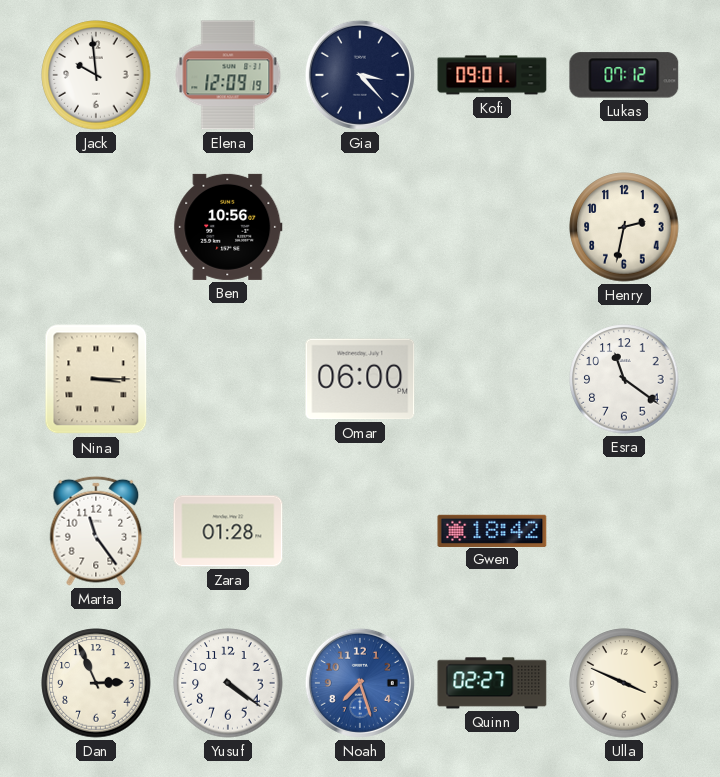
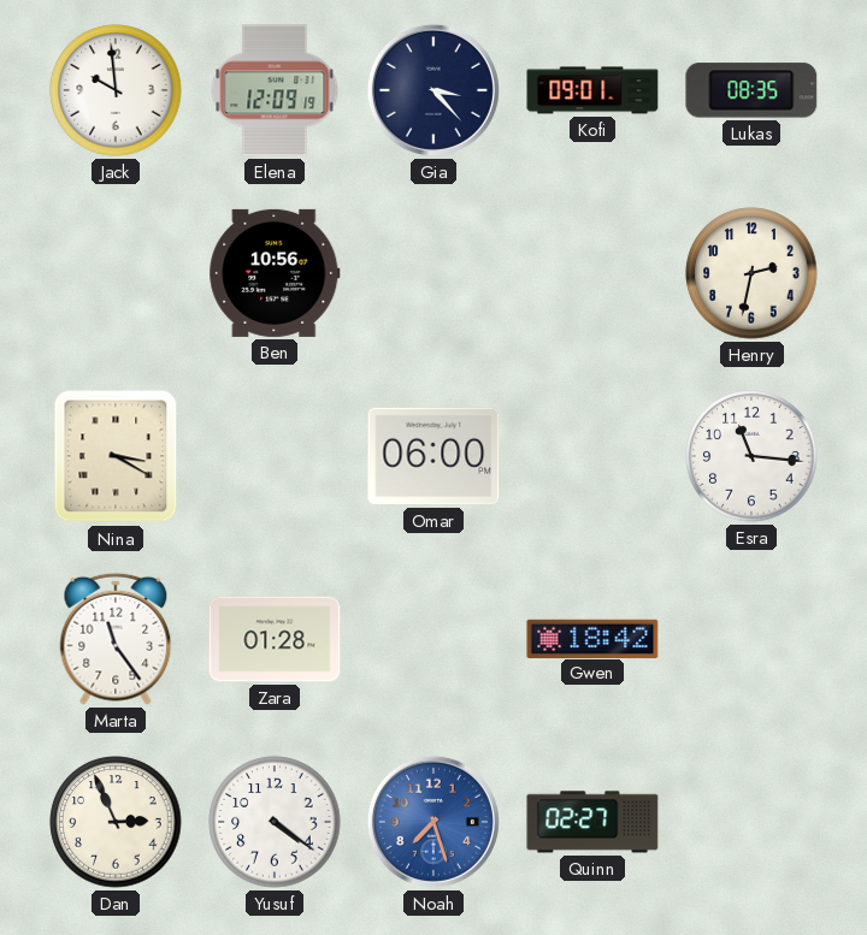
Lukas: 07:12 -> 08:35
Nina: 3:15 -> 3:20
Esra: 11:21 -> 11:16
Ulla: 3:49 -> none
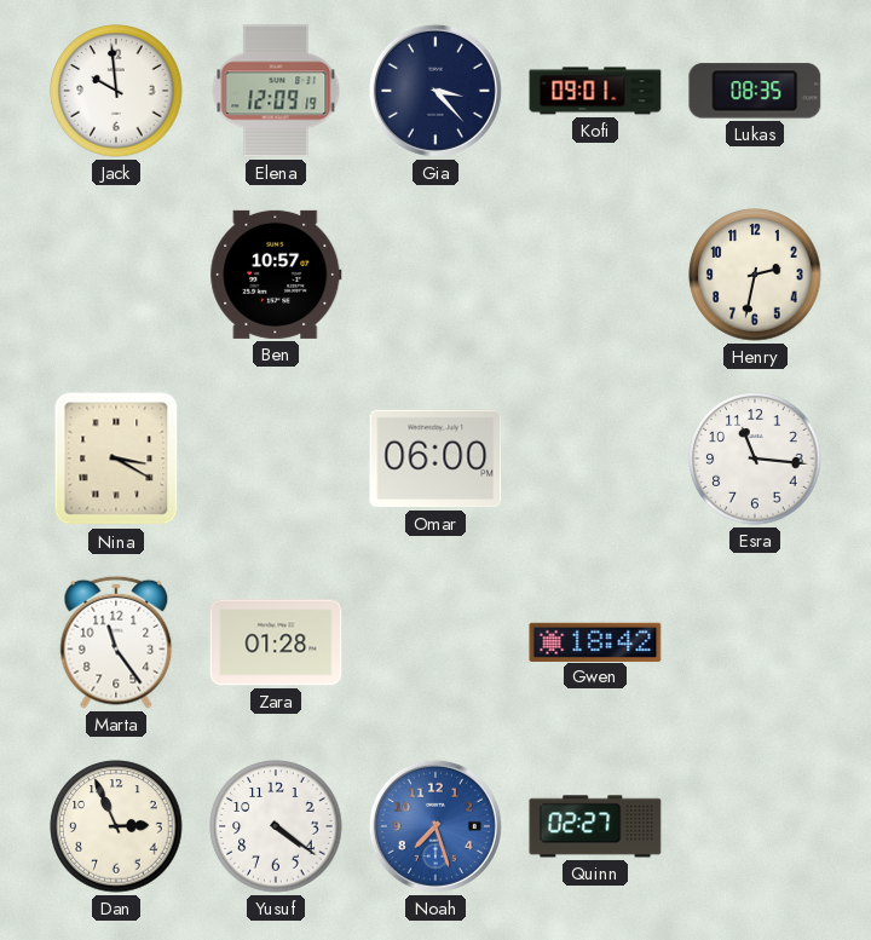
Ben: 10:56 -> 10:57
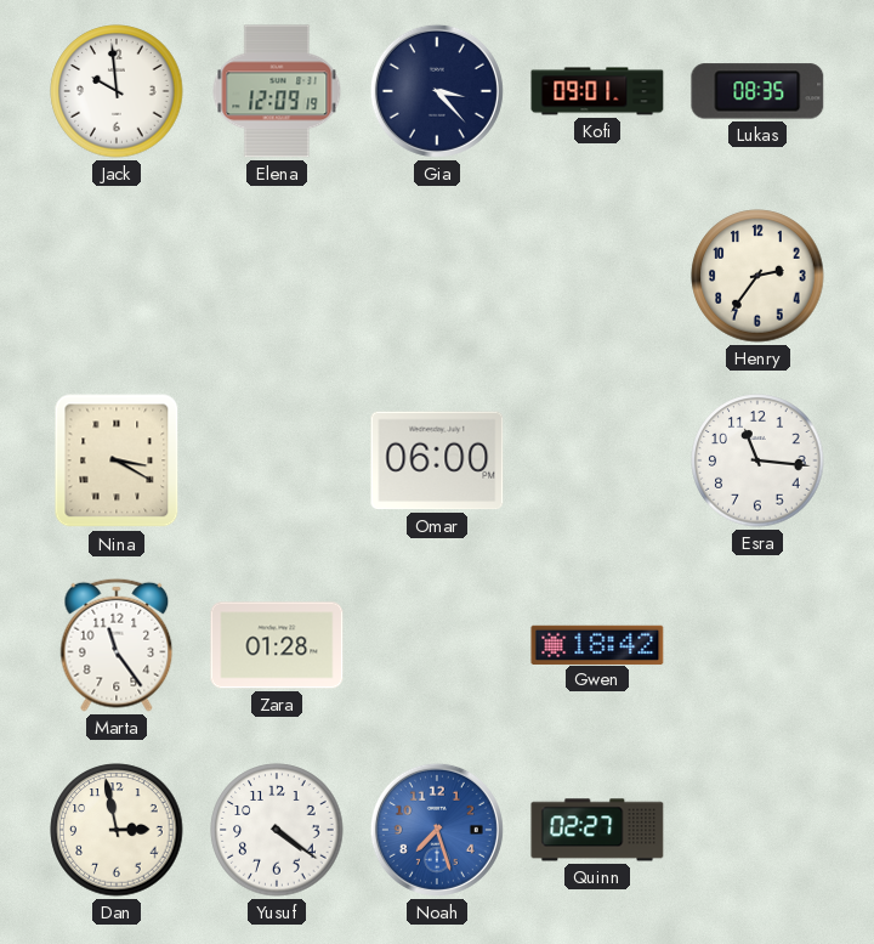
Ben: 10:57 -> none
Henry: 2:32 -> 2:36
Dan: 2:56 -> 2:58
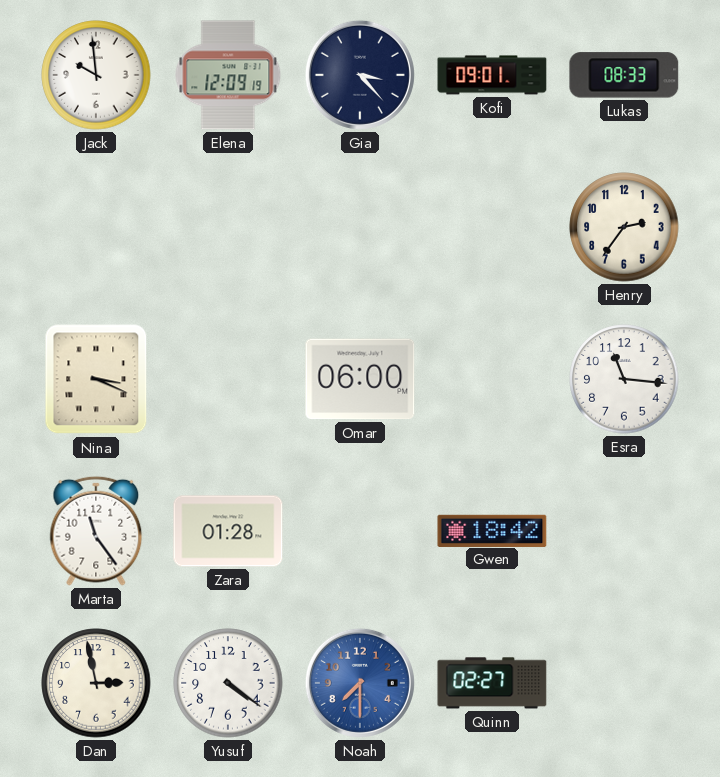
Lukas: 08:35 -> 08:33
Nina: 3:20 -> 3:19
Noah: 7:27 -> 7:30
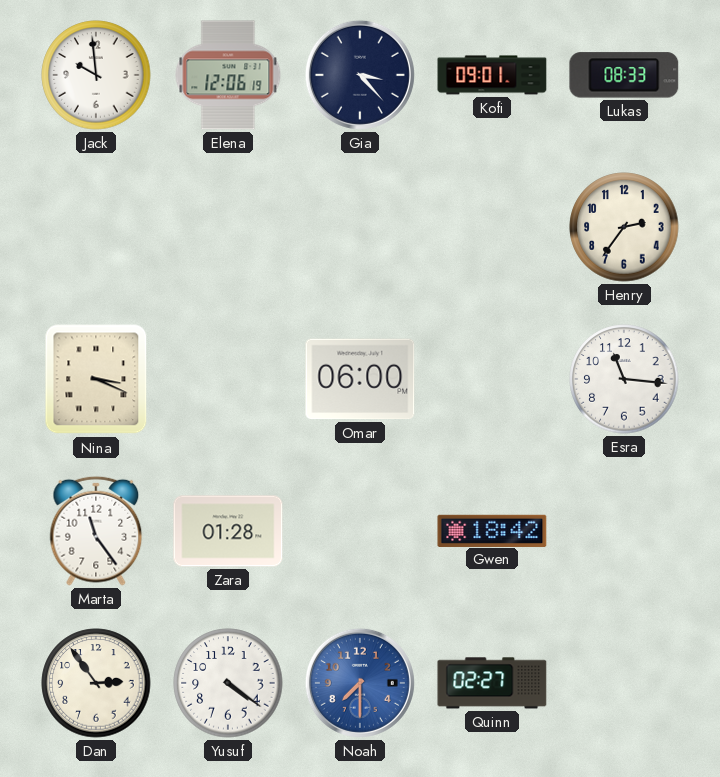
Elena: 12:09 -> 12:06
Dan: 2:58 -> 2:54
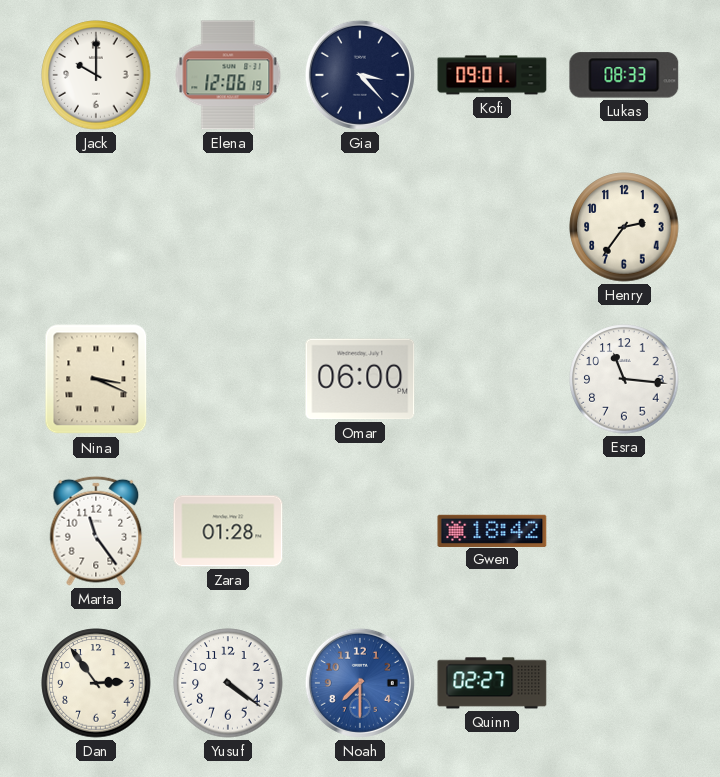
Jack: 9:59 -> 10:00
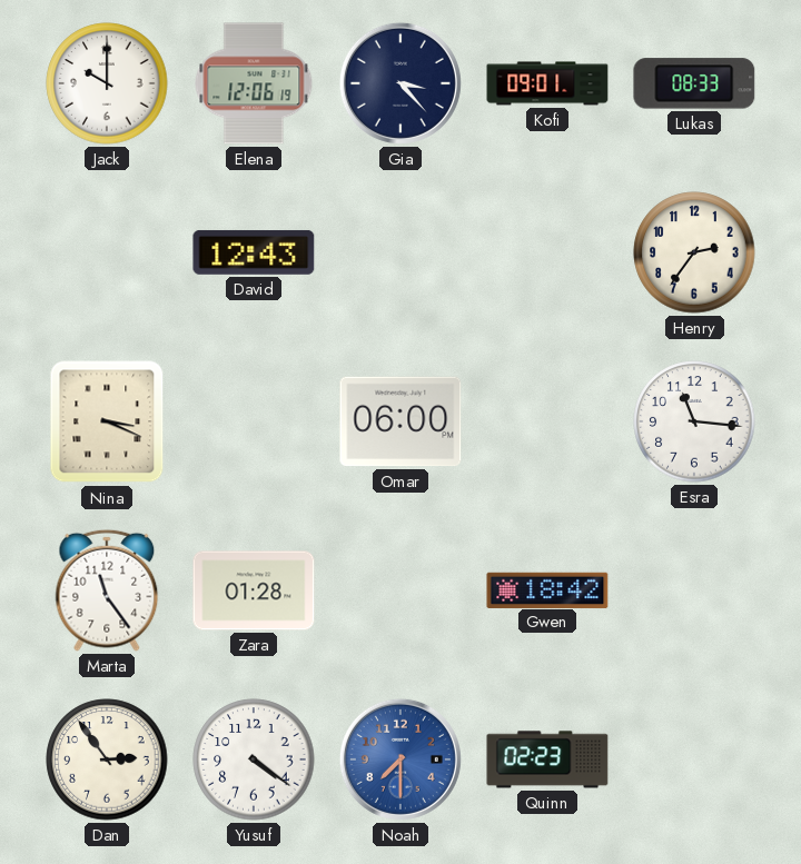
David: none -> 12:43
Quinn: 02:27 -> 02:23
